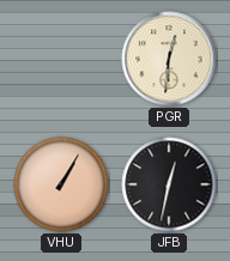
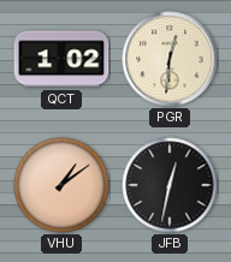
QCT: none -> 1:02
VHU: 1:05 -> 1:09
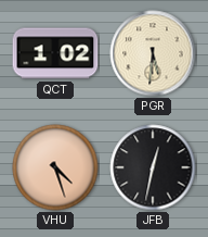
PGR: 12:31 -> 5:31
VHU: 1:09 -> 4:27
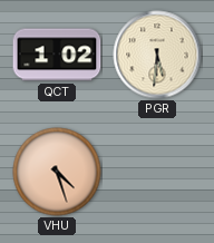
JFB: 12:32 -> none
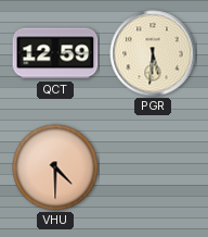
QCT: 1:02 -> 12:59
VHU: 4:27 -> 4:30
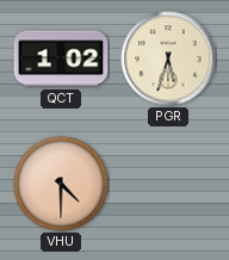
QCT: 12:59 -> 1:02
PGR: 5:31 -> 5:33
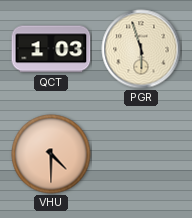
QCT: 1:02 -> 1:03
PGR: 5:33 -> 5:57
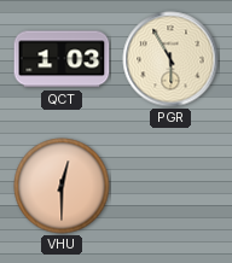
PGR: 5:57 -> 5:55
VHU: 4:30 -> 12:30
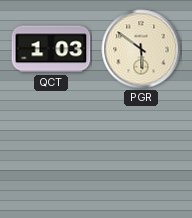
PGR: 5:55 -> 5:51
VHU: 12:30 -> none
